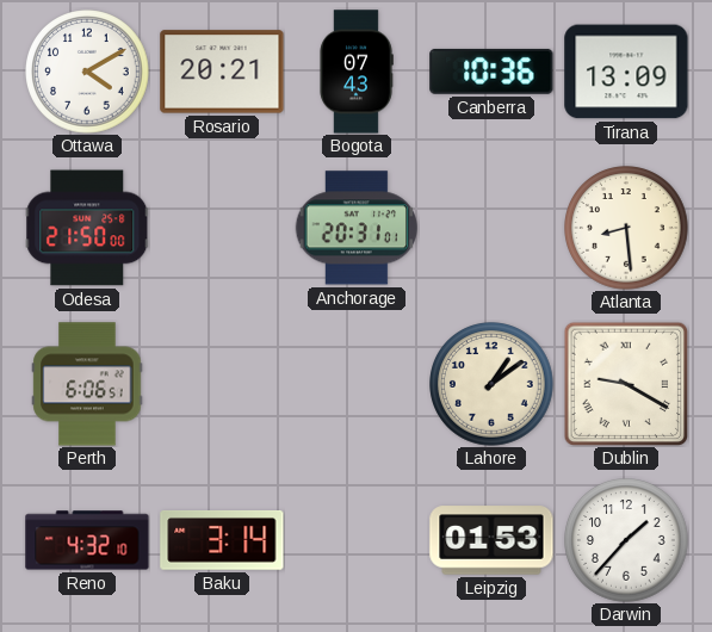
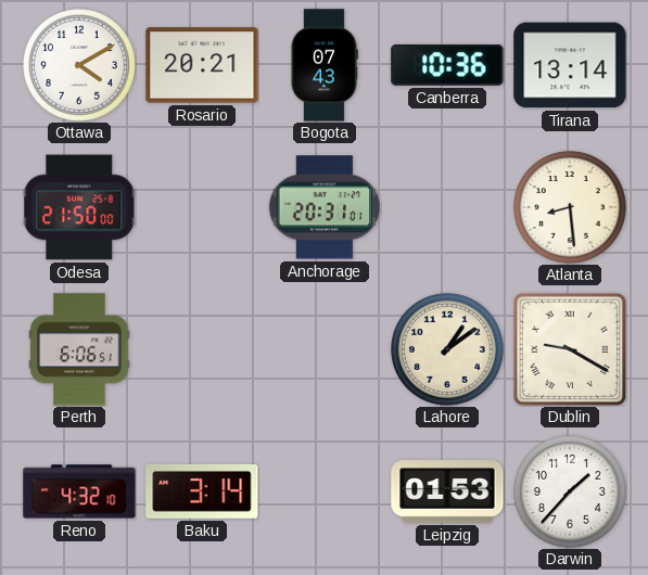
Tirana: 13:09 -> 13:14
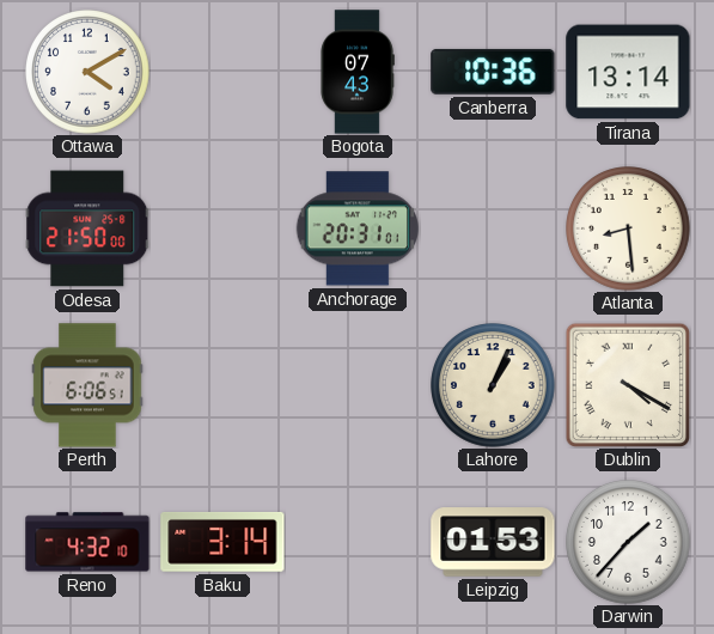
Rosario: 20:21 -> none
Lahore: 1:09 -> 1:04
Dublin: 9:20 -> 4:20
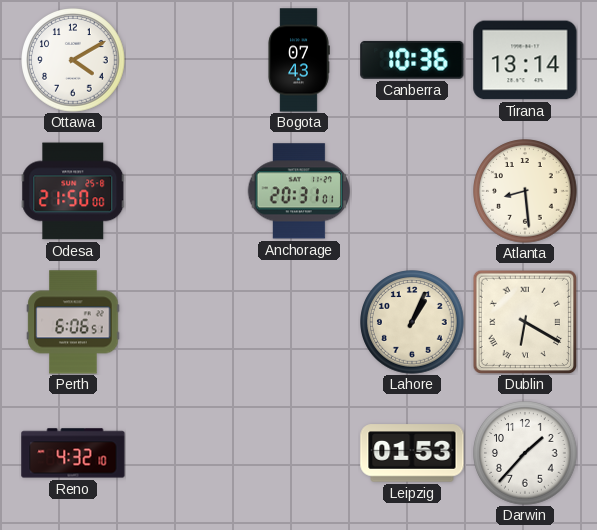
Dublin: 4:20 -> 6:20
Baku: 3:14 -> none
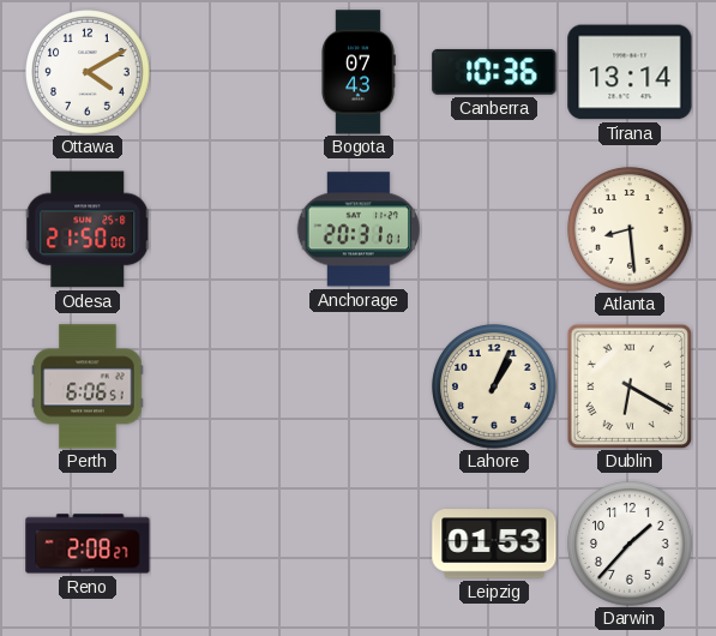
Reno: 4:32 -> 2:08
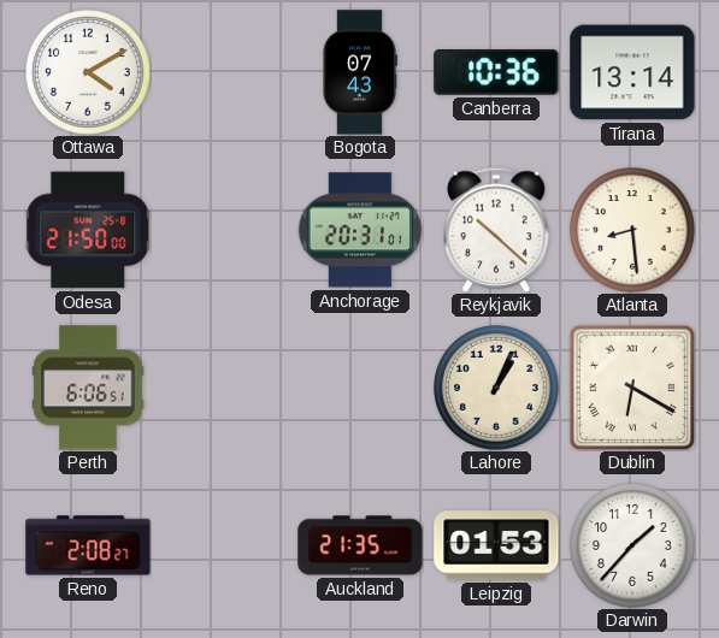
Reykjavik: none -> 10:22
Auckland: none -> 21:35
